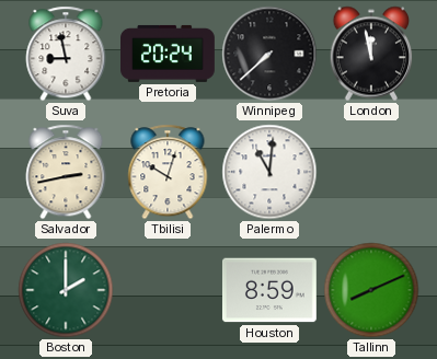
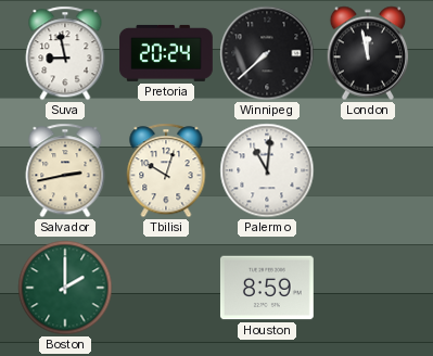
Tallinn: 8:11 -> none
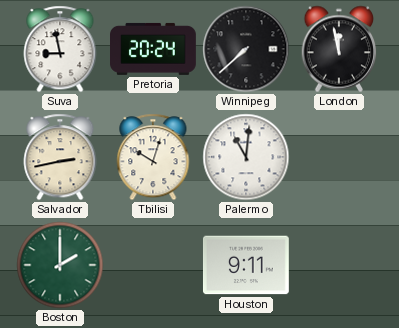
Houston: 8:59 -> 9:11
